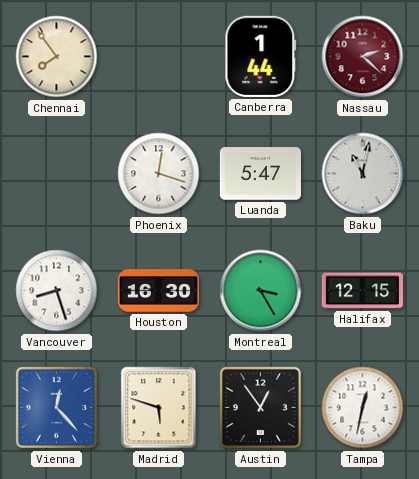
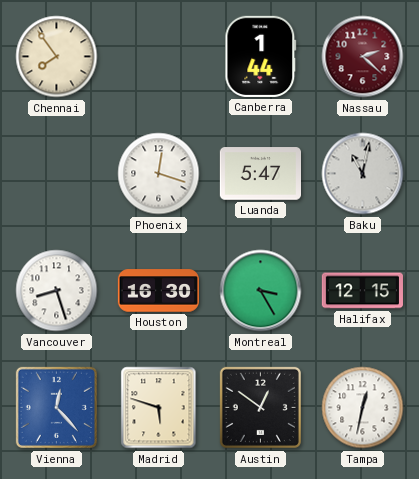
Austin: 12:54 -> 12:51
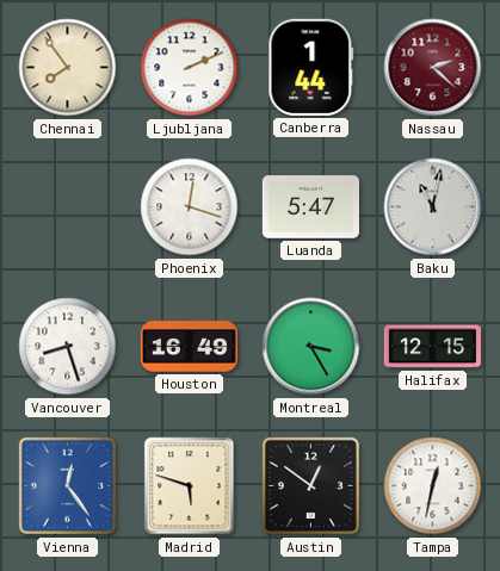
Ljubljana: none -> 2:11
Houston: 16:30 -> 16:49
Vienna: 12:23 -> 12:24
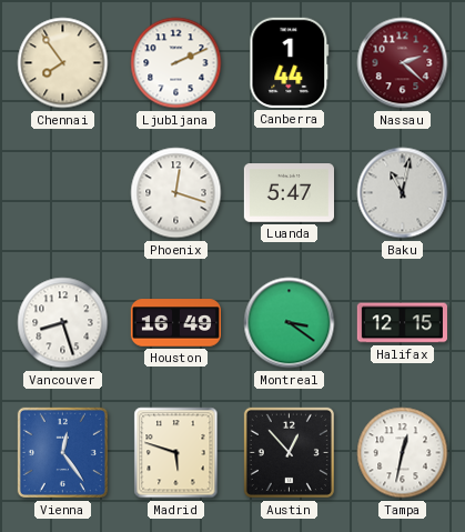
Montreal: 3:25 -> 3:21
Austin: 12:51 -> 12:53
